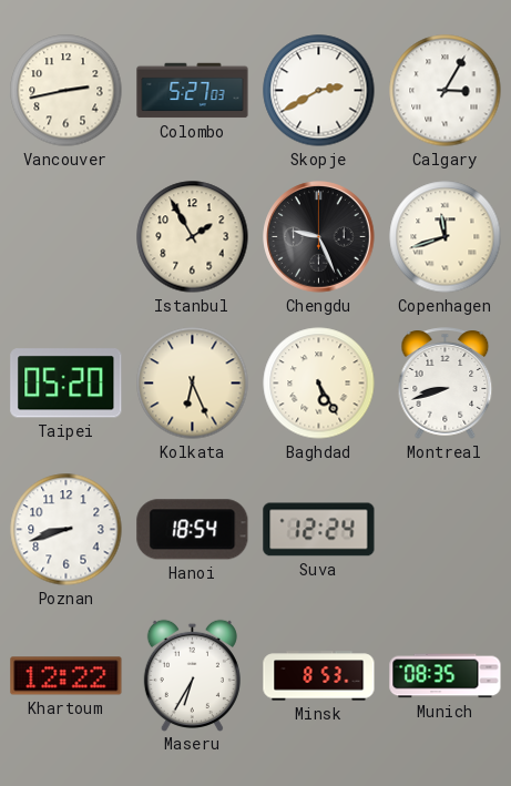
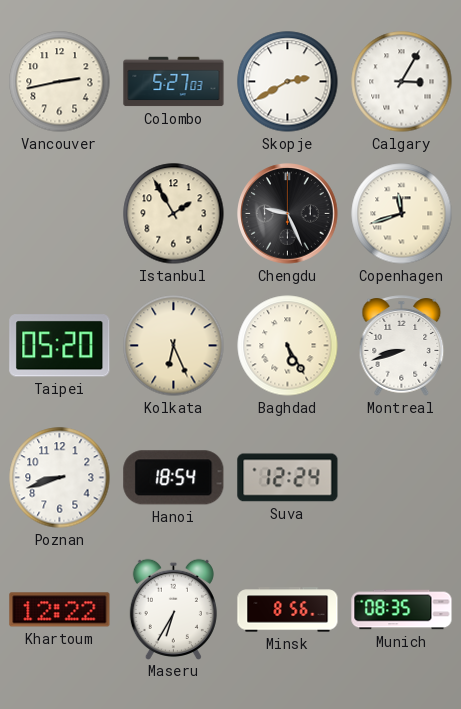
Minsk: 8:53 -> 8:56
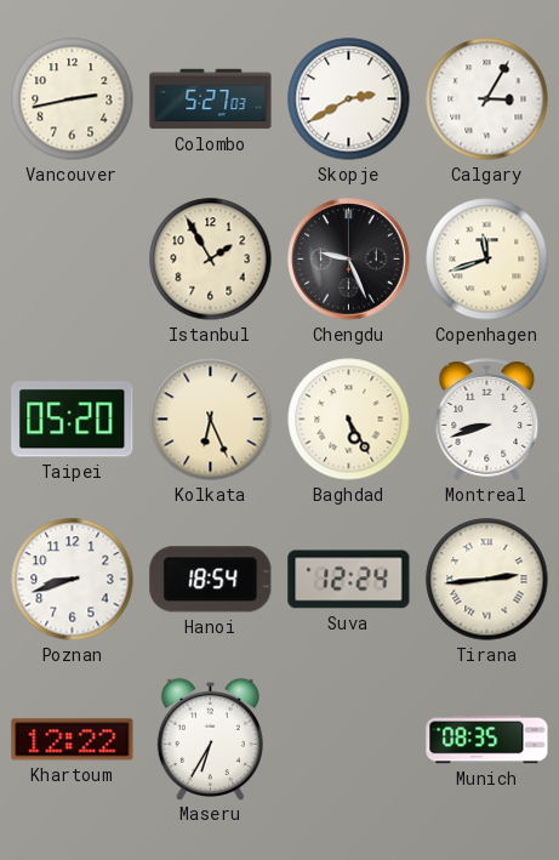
Tirana: none -> 2:44
Minsk: 8:56 -> none
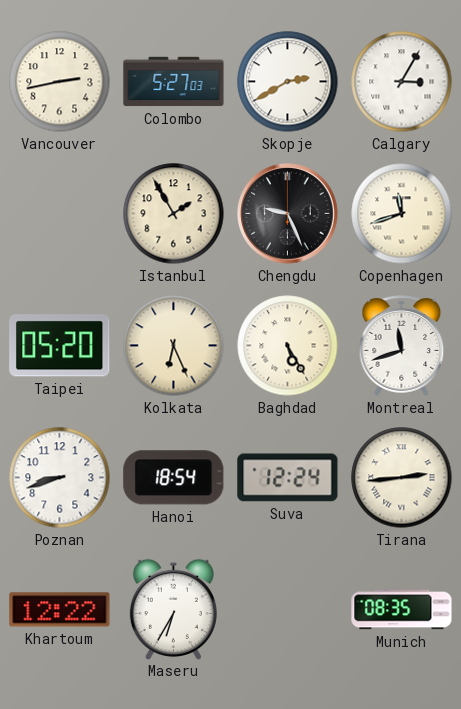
Montreal: 8:42 -> 11:42
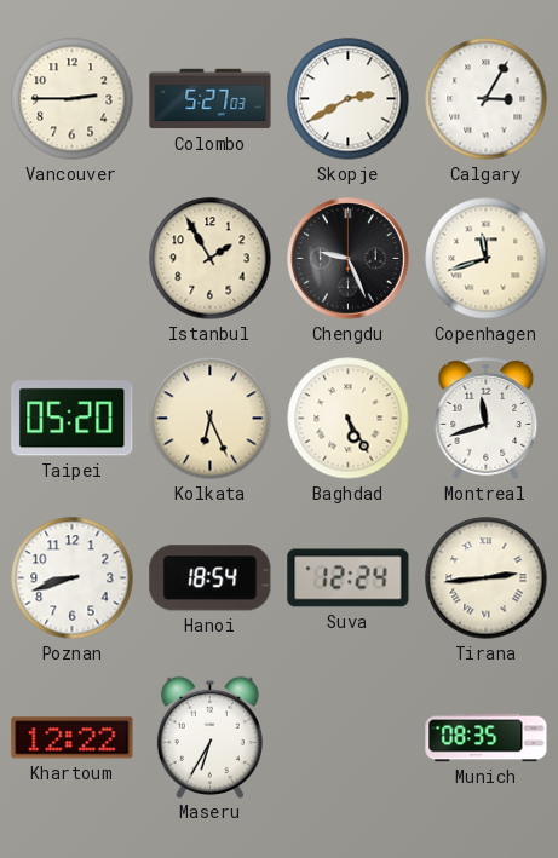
Vancouver: 2:43 -> 2:45
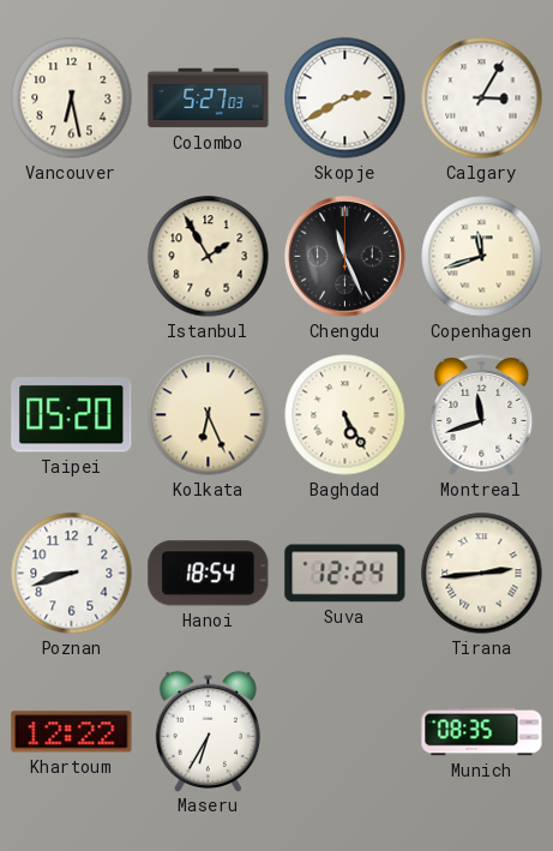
Vancouver: 2:45 -> 6:28
Chengdu: 9:26 -> 11:26
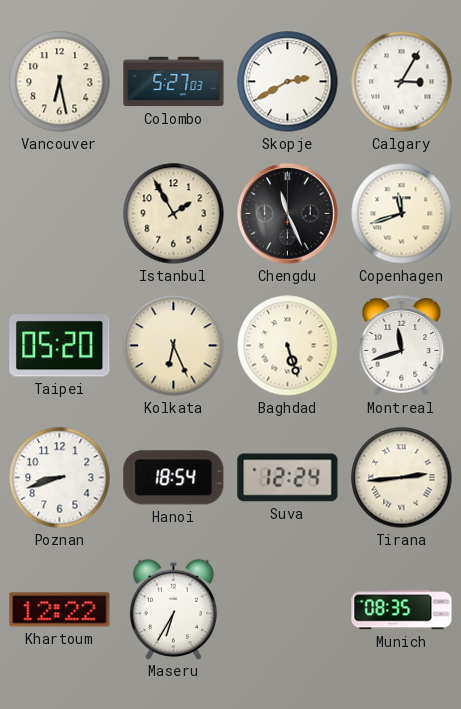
Baghdad: 5:25 -> 5:27
